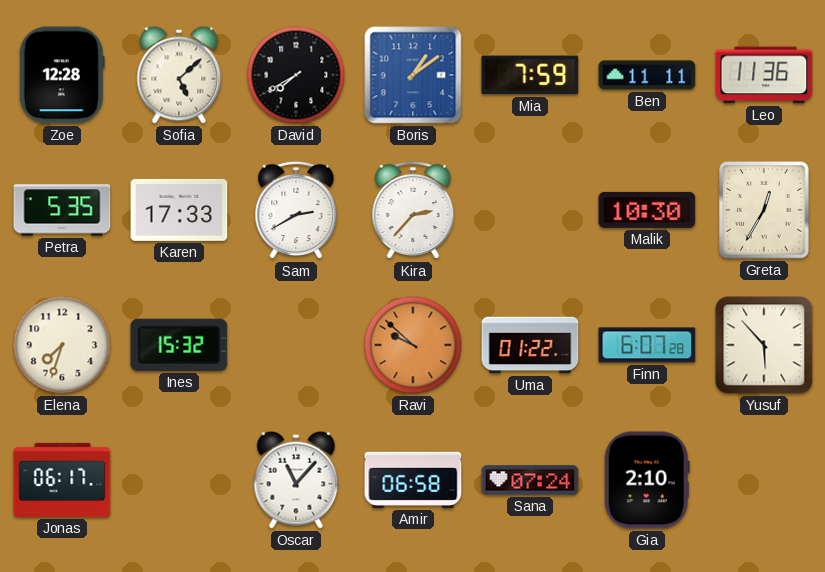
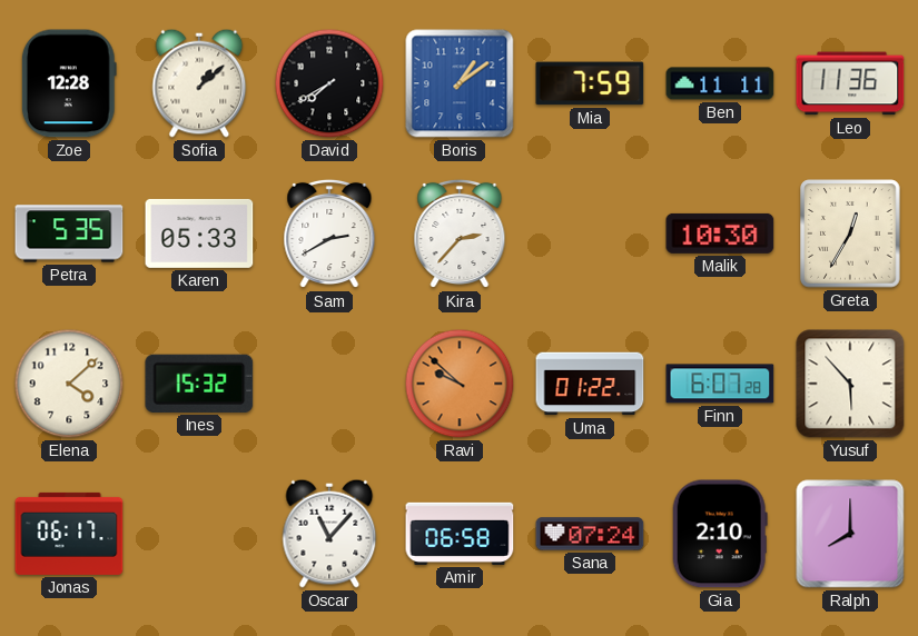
Sofia: 5:08 -> 1:08
Karen: 17:33 -> 05:33
Elena: 7:33 -> 4:08
Ralph: none -> 8:00
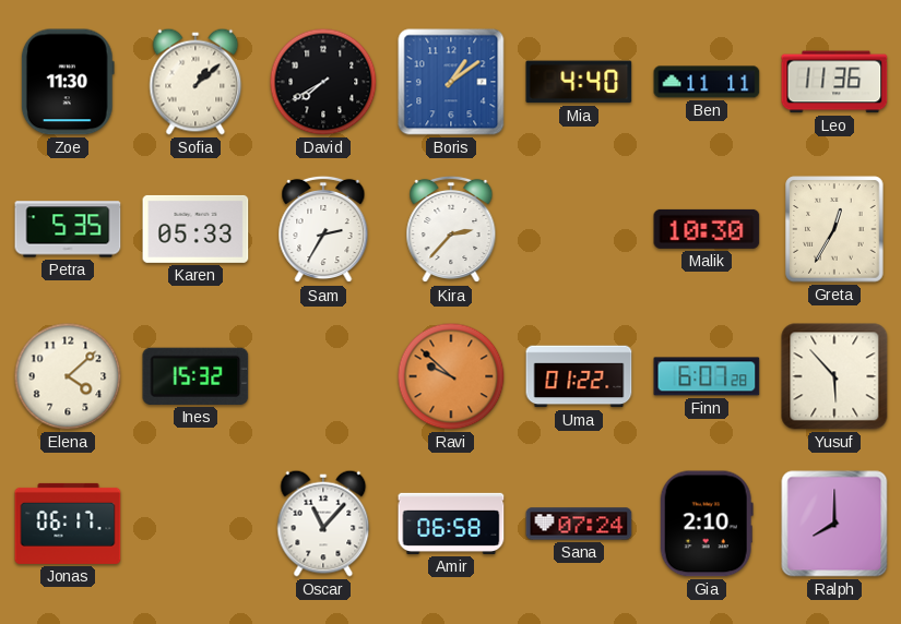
Zoe: 12:28 -> 11:30
Mia: 7:59 -> 4:40
Sam: 2:40 -> 2:35
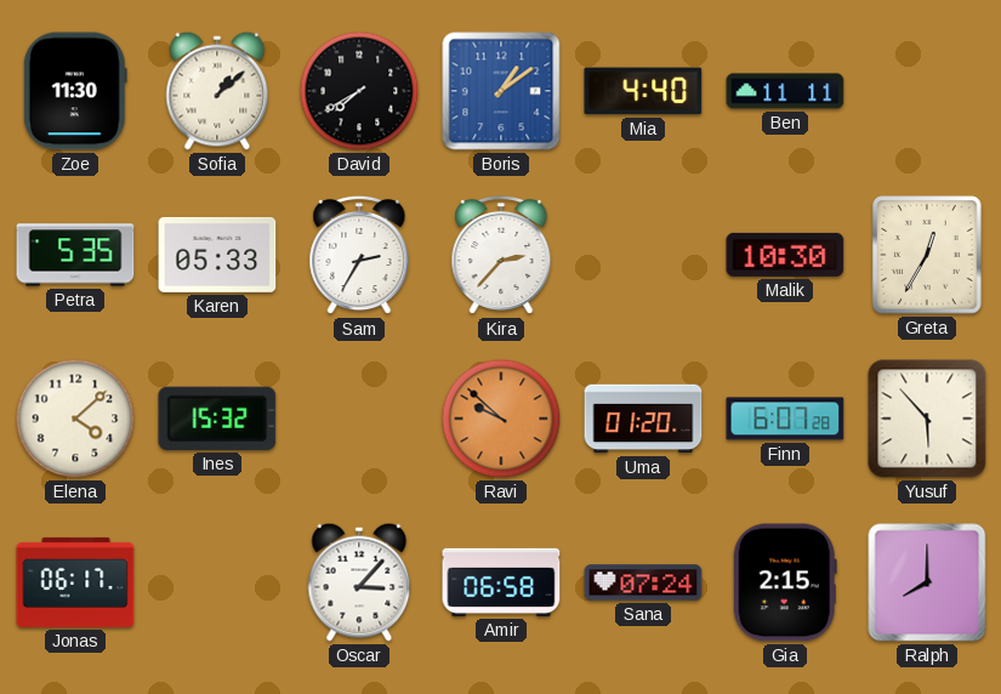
Leo: 11:36 -> none
Uma: 01:22 -> 01:20
Oscar: 11:07 -> 3:07
Gia: 2:10 -> 2:15
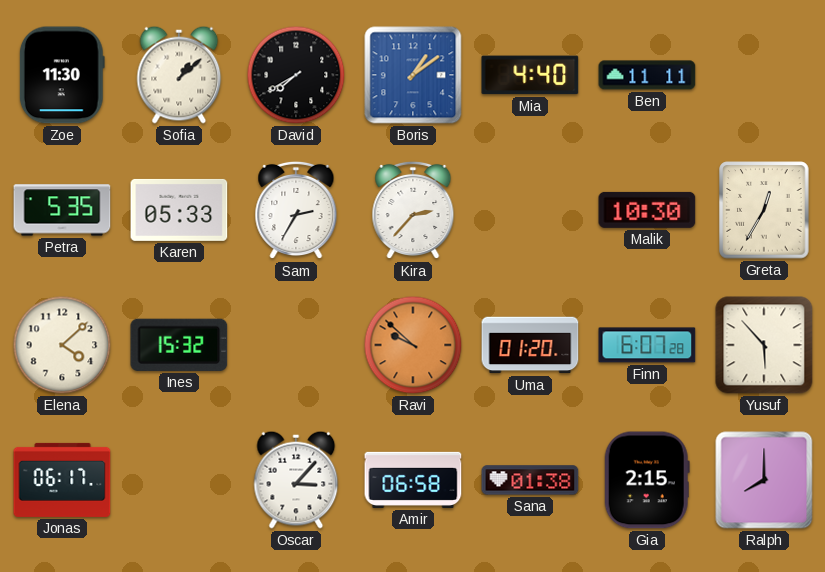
Sana: 07:24 -> 01:38
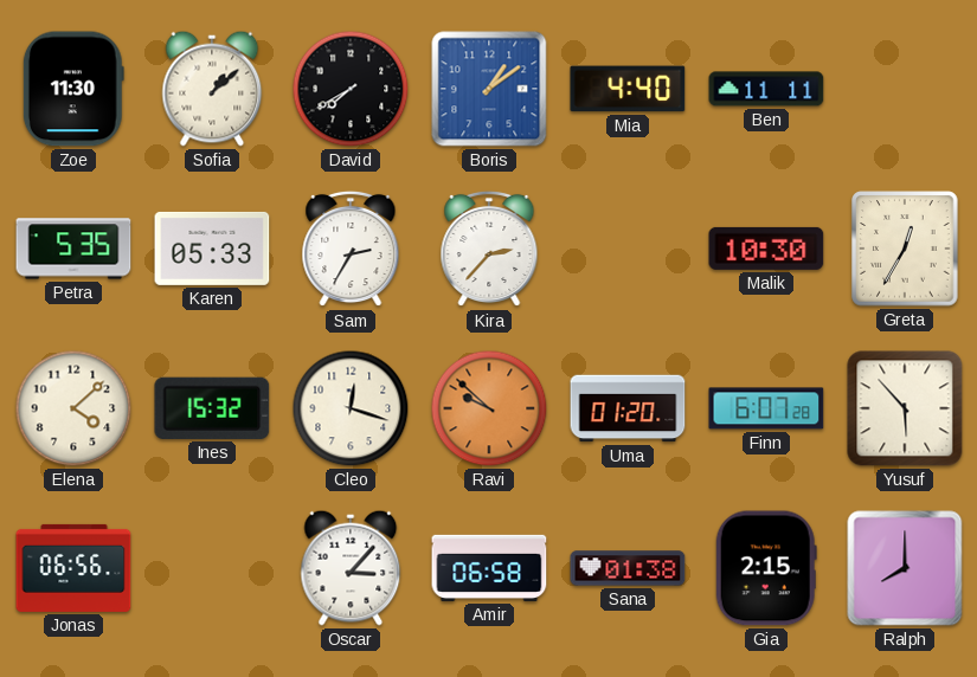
Cleo: none -> 12:18
Jonas: 06:17 -> 06:56
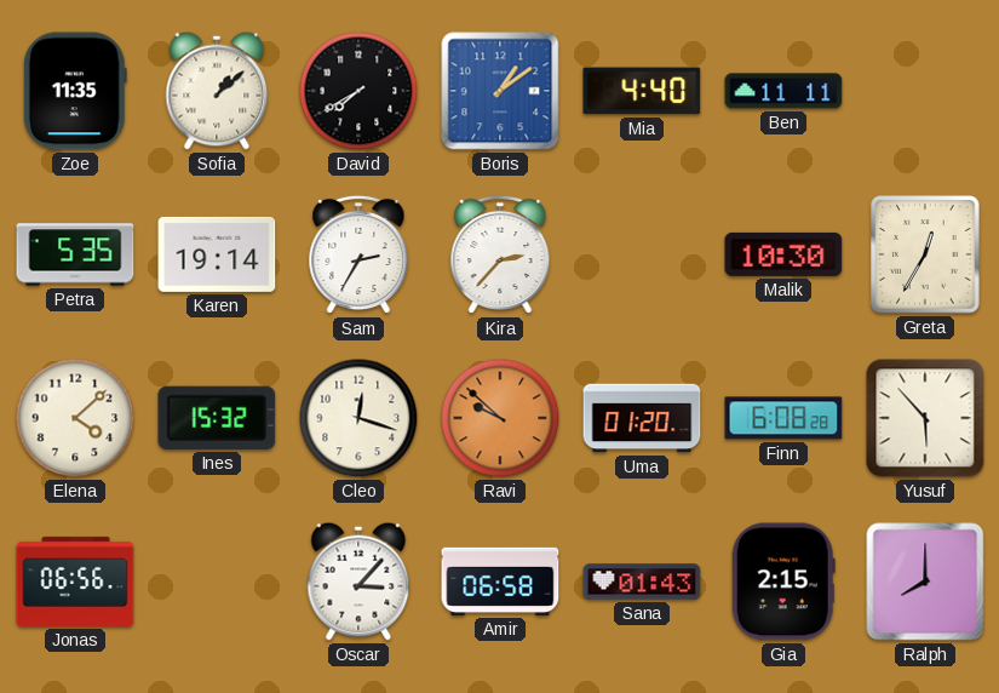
Zoe: 11:30 -> 11:35
Karen: 05:33 -> 19:14
Finn: 6:07 -> 6:08
Sana: 01:38 -> 01:43
